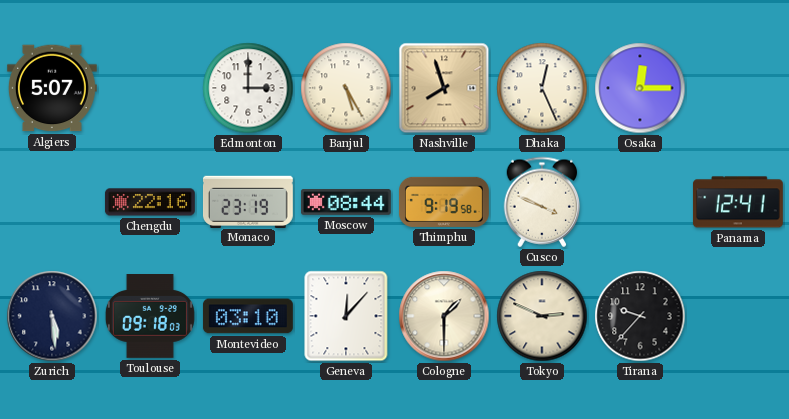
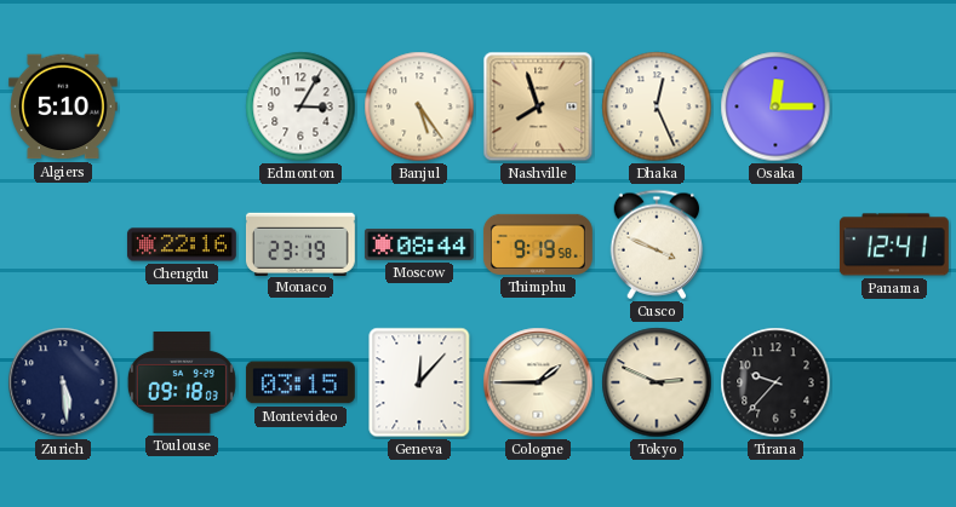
Algiers: 5:07 -> 5:10
Edmonton: 3:00 -> 3:05
Banjul: 5:25 -> 5:24
Montevideo: 03:10 -> 03:15
Cologne: 1:30 -> 1:45
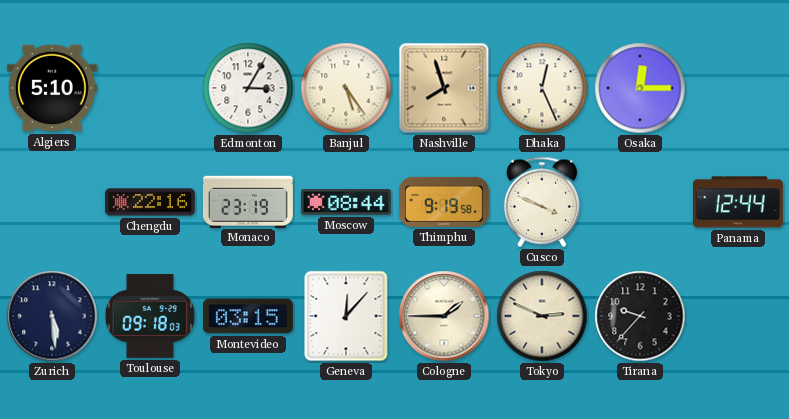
Panama: 12:41 -> 12:44
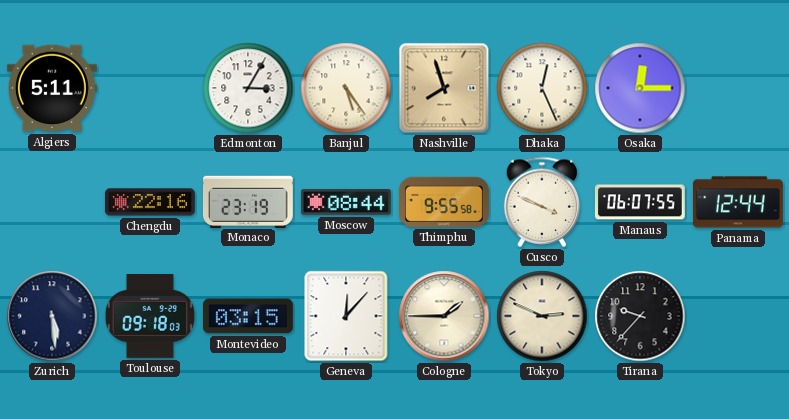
Algiers: 5:10 -> 5:11
Thimphu: 9:19 -> 9:55
Manaus: none -> 06:07
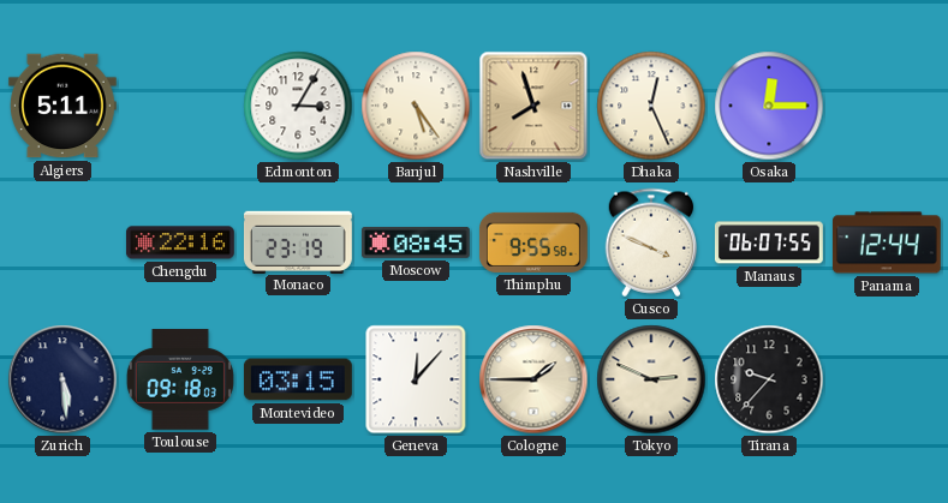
Moscow: 08:44 -> 08:45
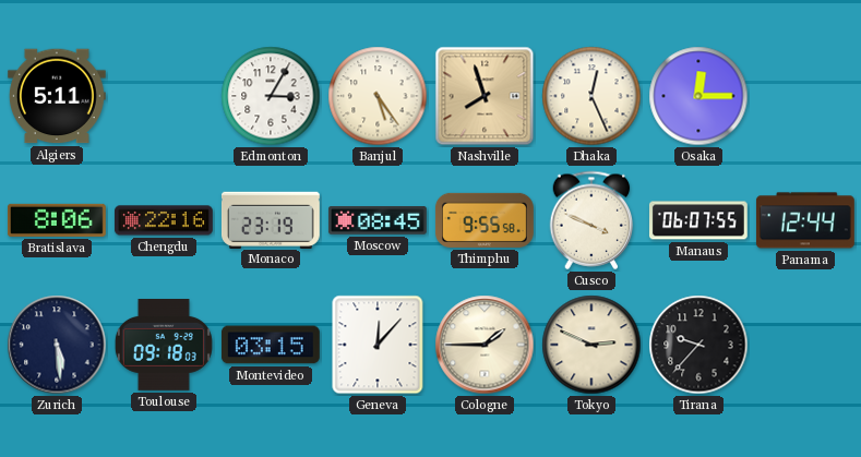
Bratislava: none -> 8:06
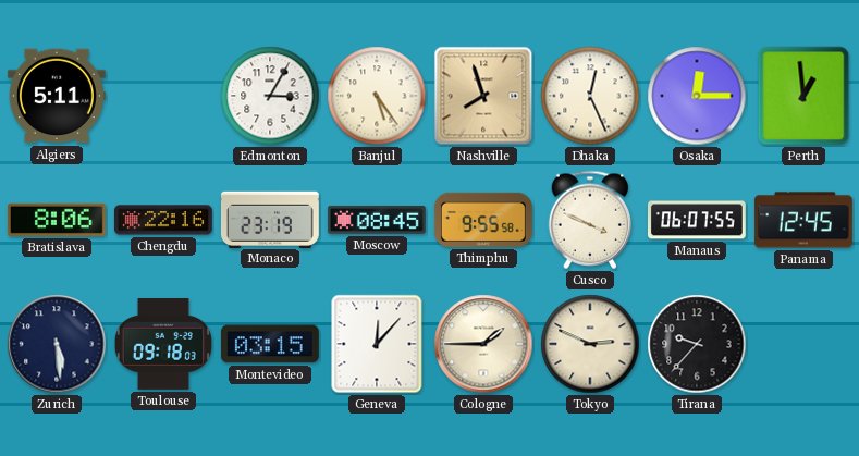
Perth: none -> 12:59
Panama: 12:44 -> 12:45
